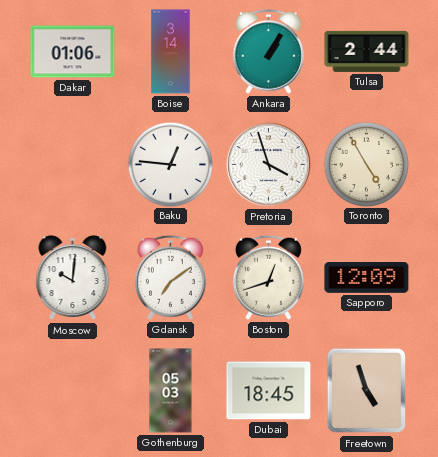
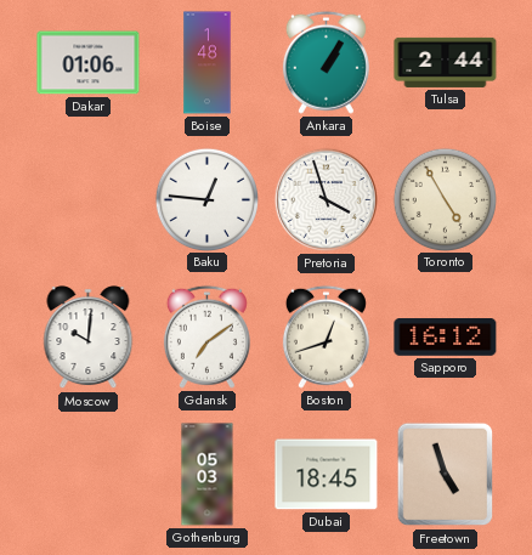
Boise: 3:14 -> 1:48
Sapporo: 12:09 -> 16:12
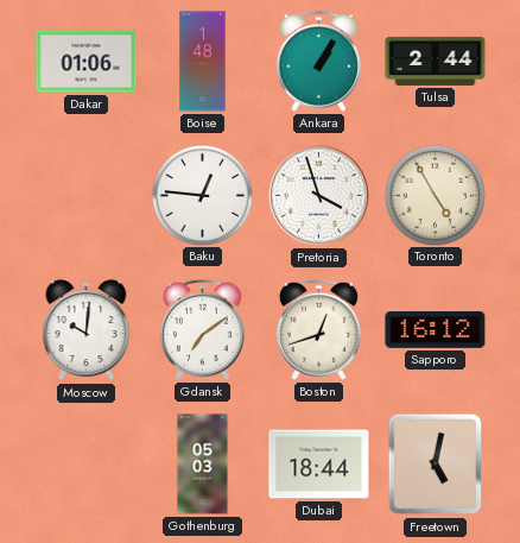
Dubai: 18:45 -> 18:44
Freetown: 4:57 -> 5:02
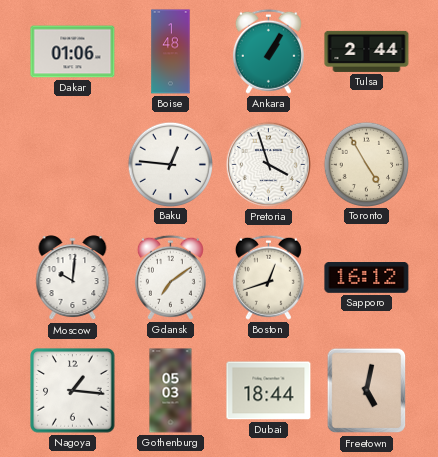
Nagoya: none -> 1:16
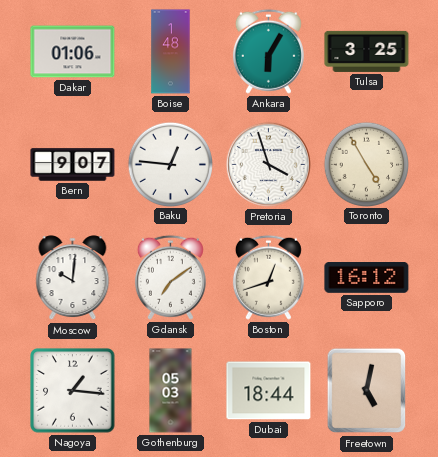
Ankara: 1:05 -> 6:05
Tulsa: 2:44 -> 3:25
Bern: none -> 9:07
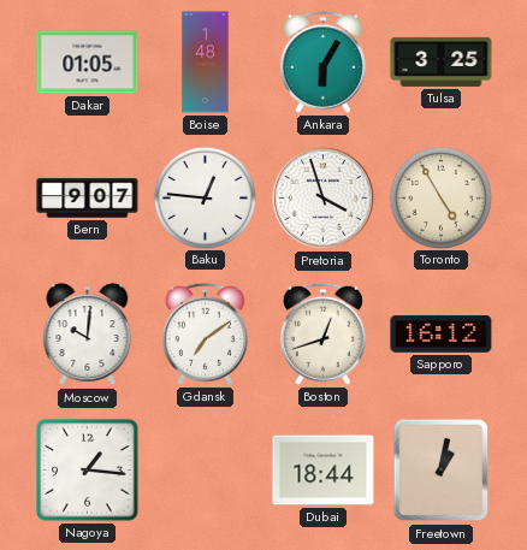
Dakar: 01:06 -> 01:05
Gothenburg: 05:03 -> none
Freetown: 5:02 -> 1:02
